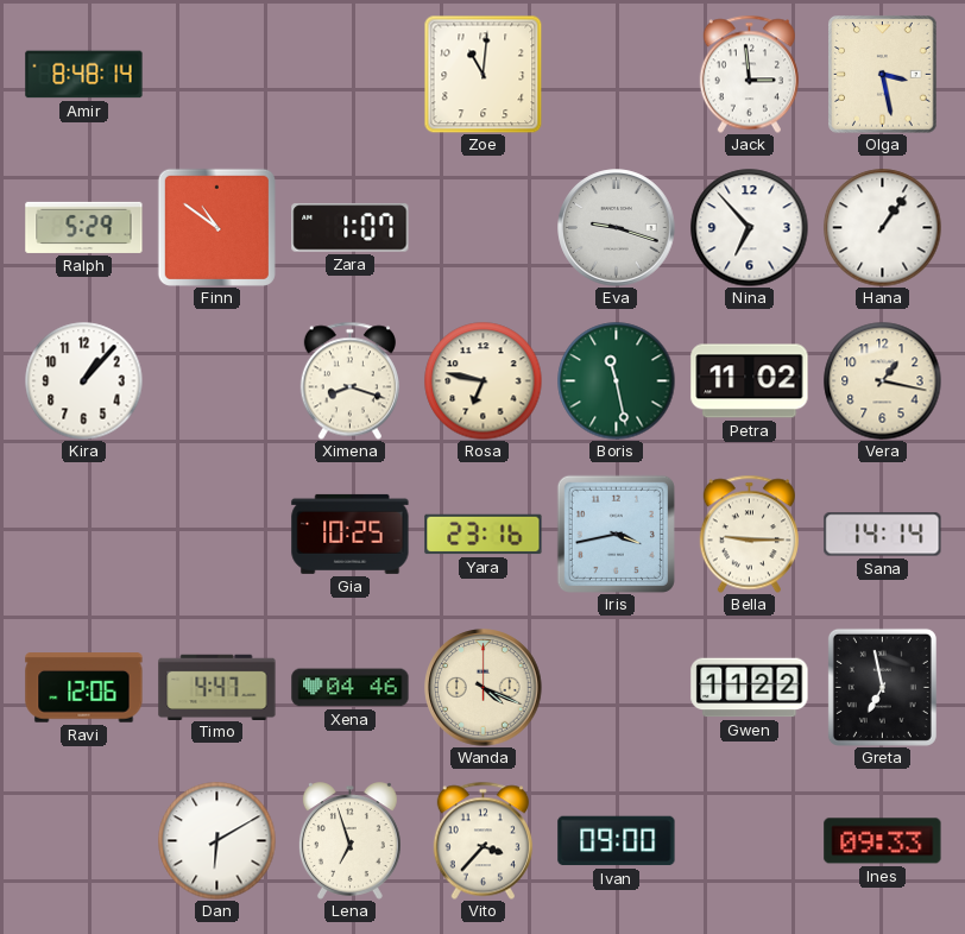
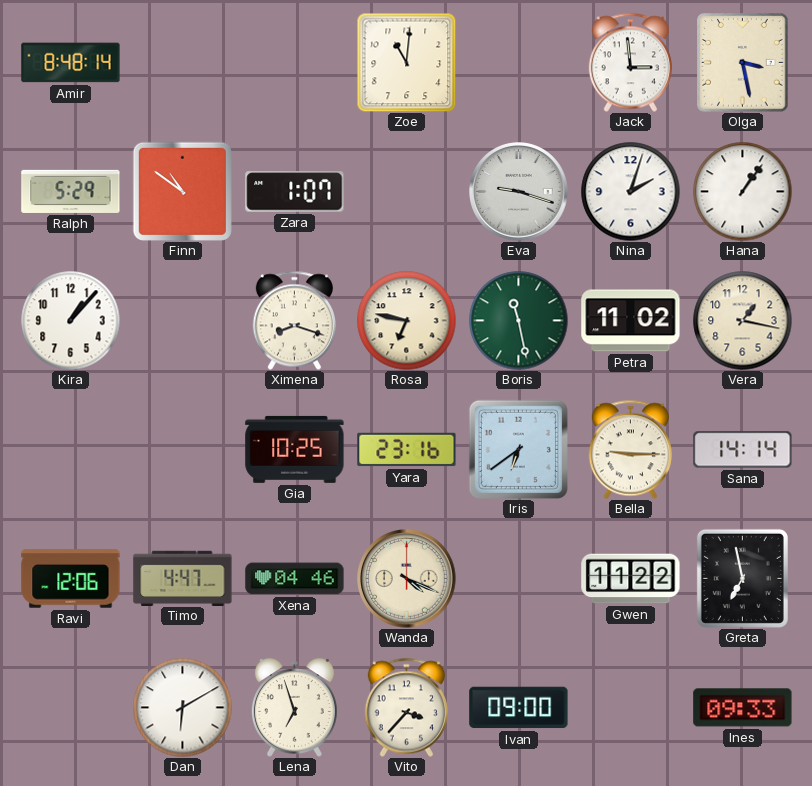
Nina: 6:53 -> 2:03
Iris: 3:43 -> 6:39
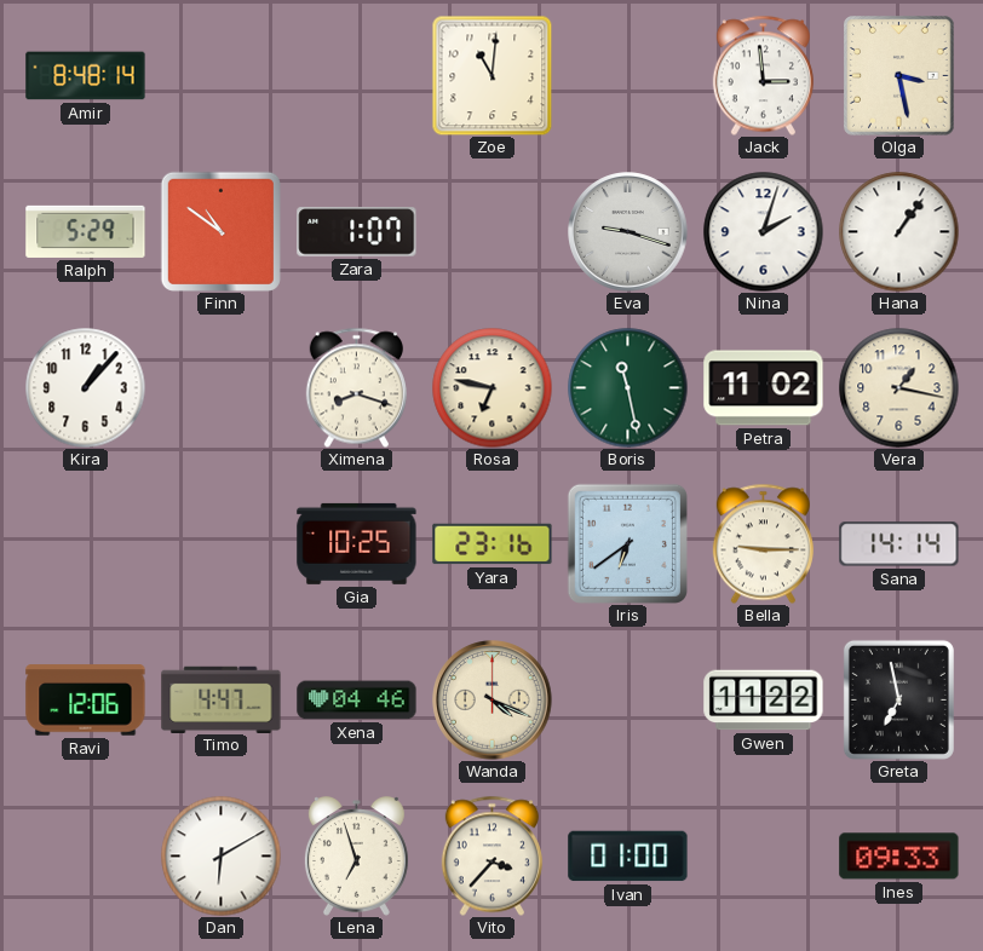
Ivan: 09:00 -> 01:00
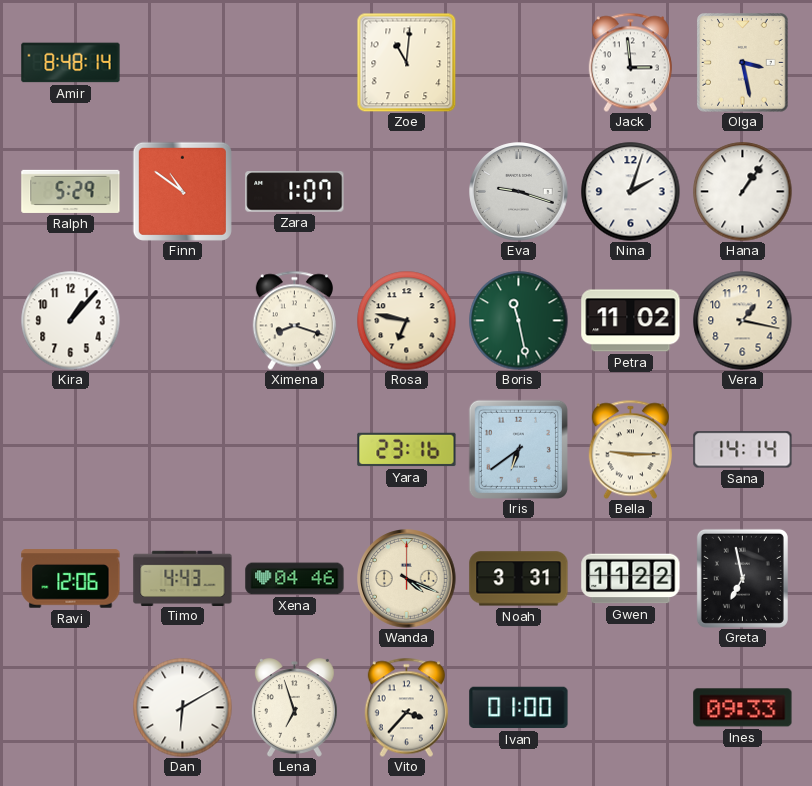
Gia: 10:25 -> none
Timo: 4:47 -> 4:43
Noah: none -> 3:31
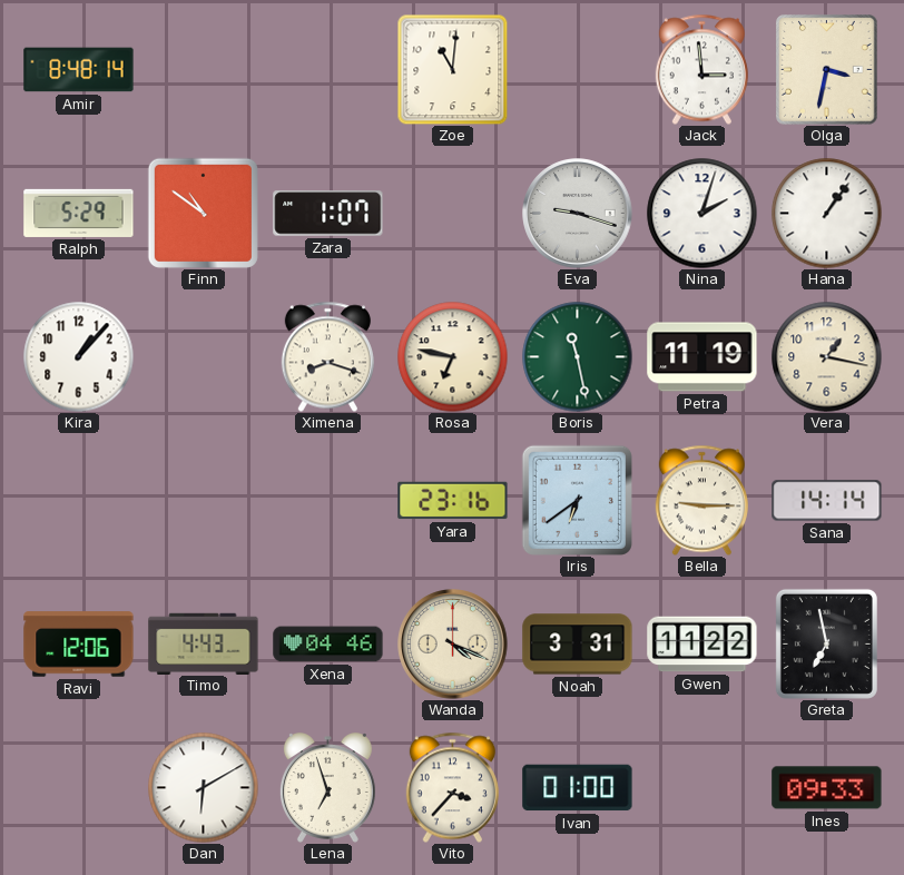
Olga: 3:28 -> 3:32
Petra: 11:02 -> 11:19
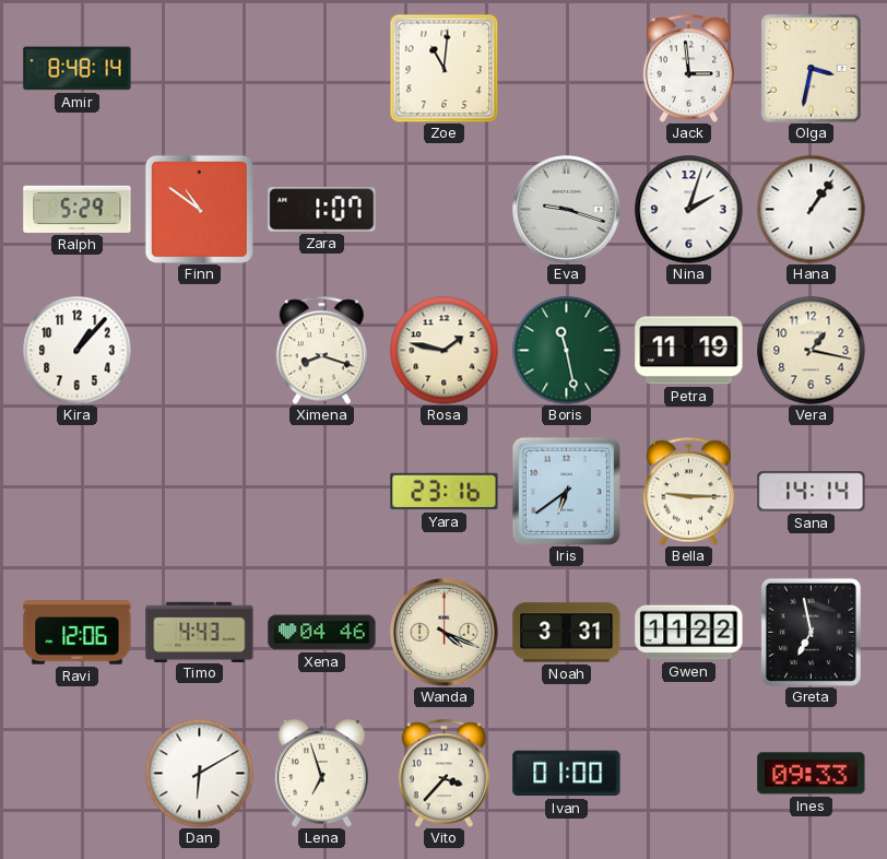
Rosa: 6:47 -> 1:47
